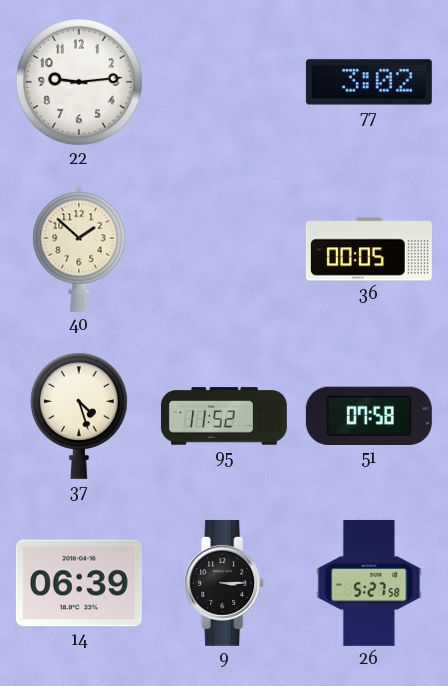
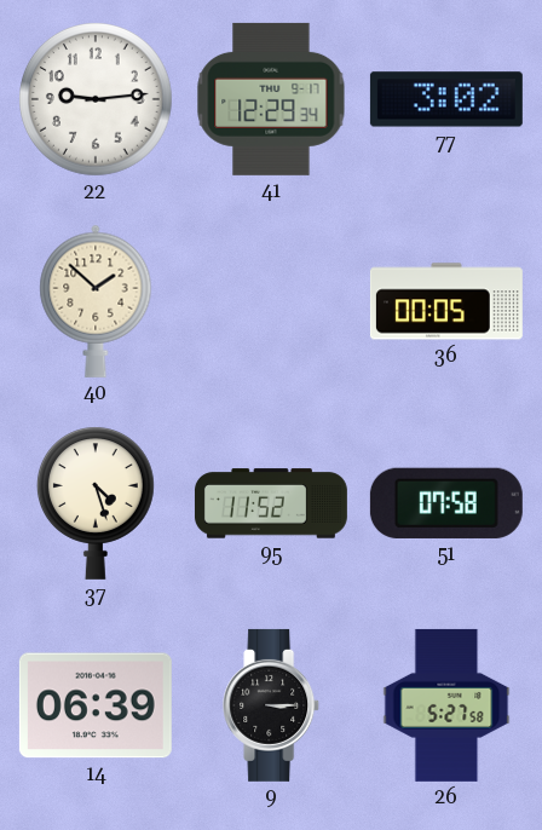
41: none -> 12:29
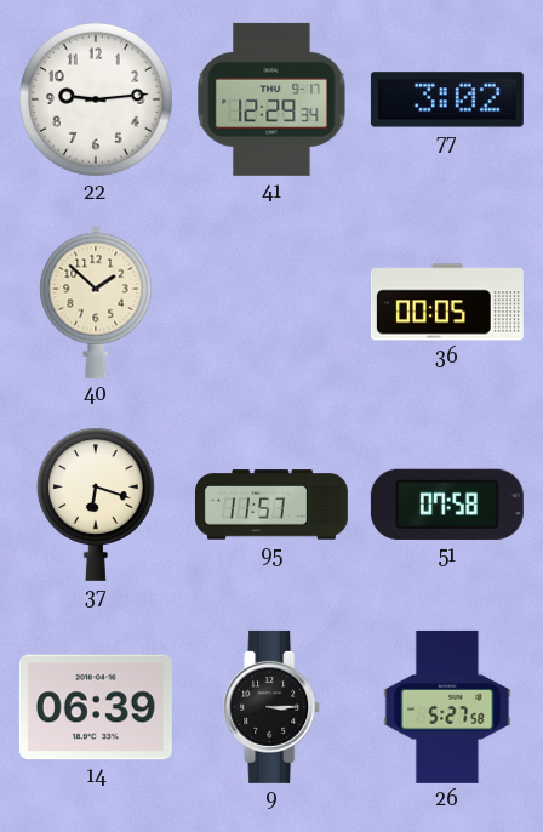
37: 4:27 -> 6:18
95: 11:52 -> 11:57
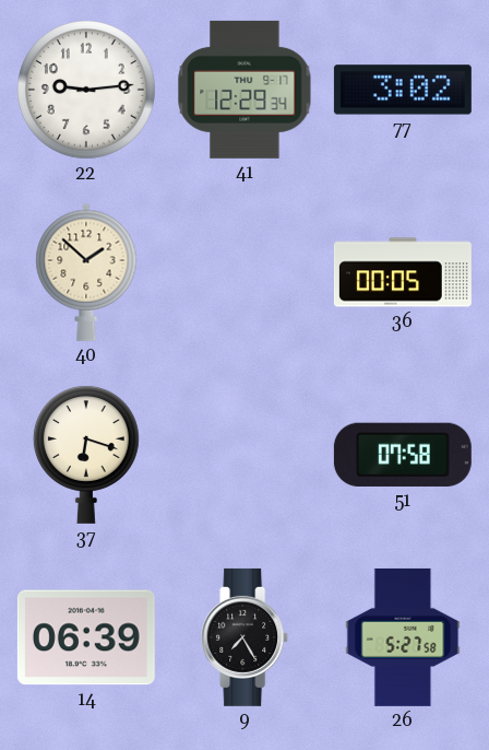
95: 11:57 -> none
9: 3:15 -> 7:25
